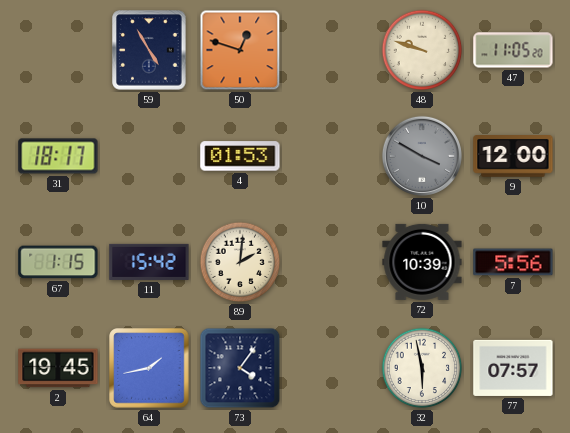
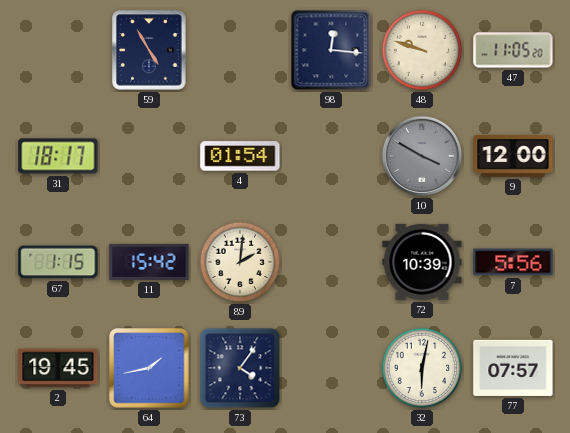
50: 12:48 -> none
98: none -> 12:16
4: 01:53 -> 01:54
32: 5:58 -> 6:02
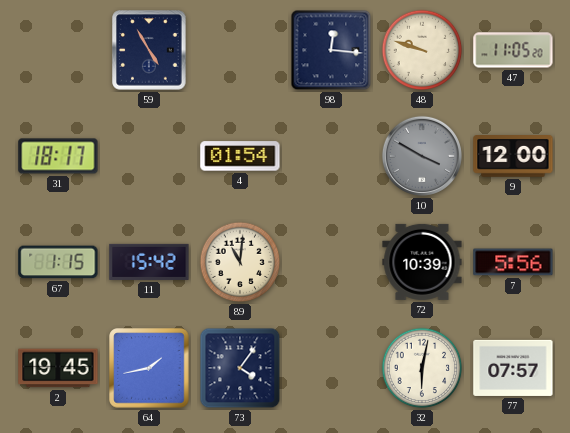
89: 2:01 -> 11:01
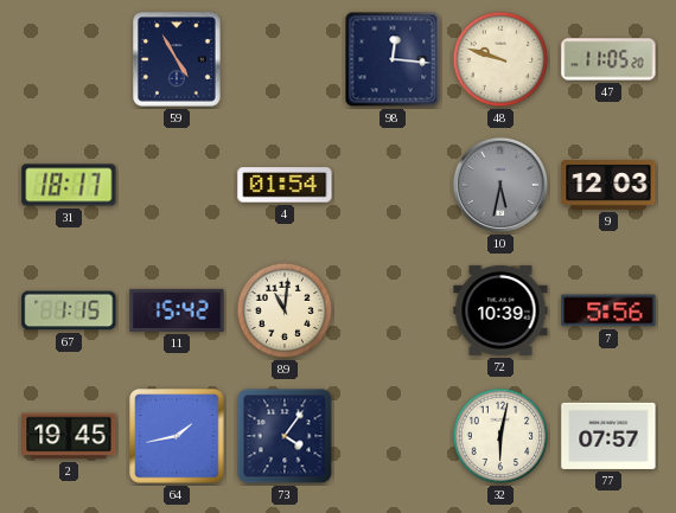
10: 3:50 -> 5:32
9: 12:00 -> 12:03
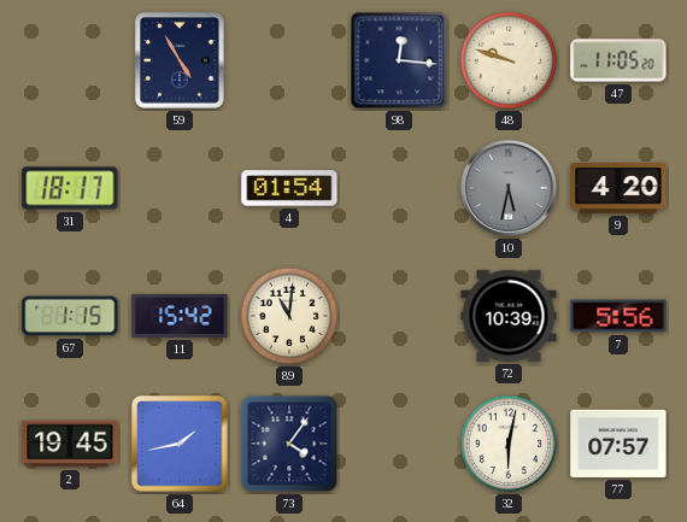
9: 12:03 -> 4:20
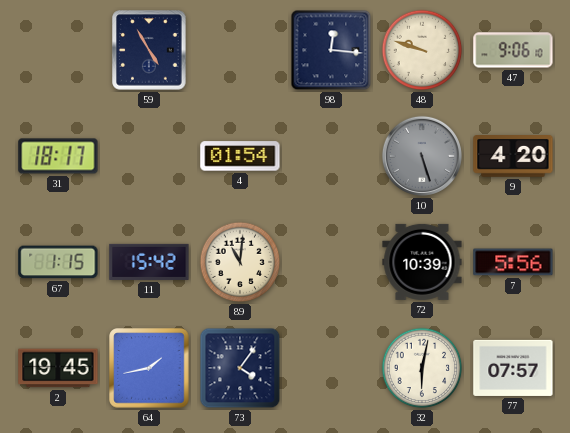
47: 11:05 -> 9:06
10: 5:32 -> 5:27
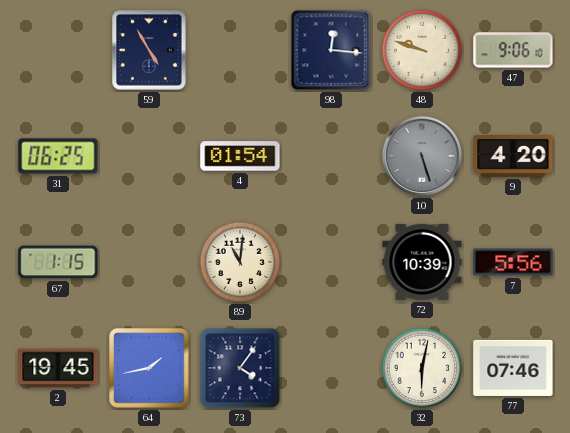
31: 18:17 -> 06:25
11: 15:42 -> none
77: 07:57 -> 07:46
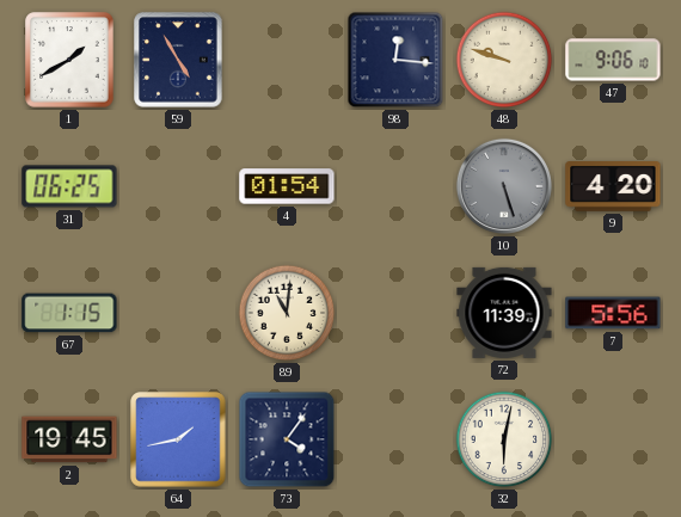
1: none -> 1:40
72: 10:39 -> 11:39
77: 07:46 -> none
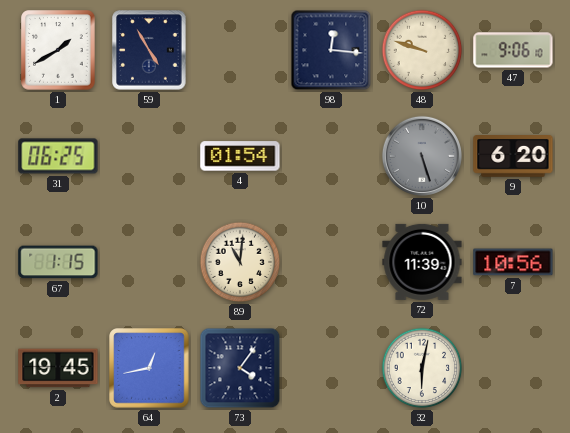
9: 4:20 -> 6:20
7: 5:56 -> 10:56
64: 1:43 -> 12:43
